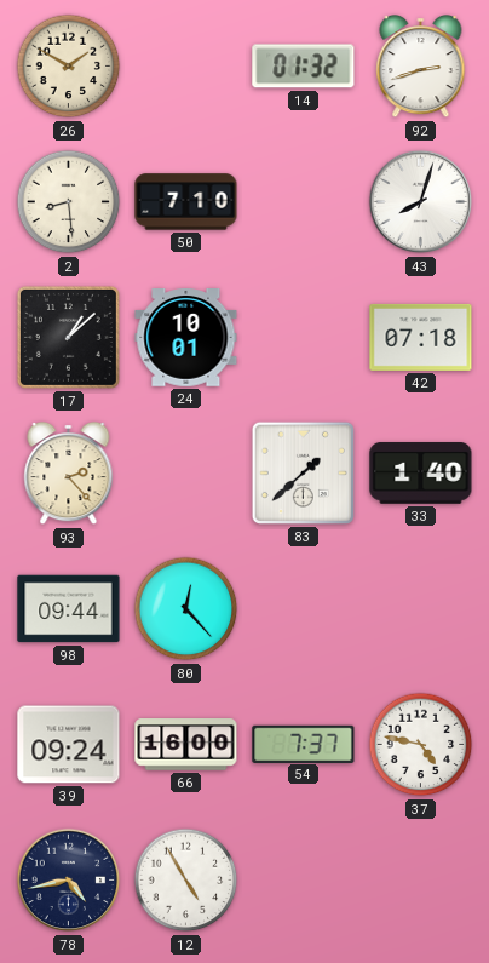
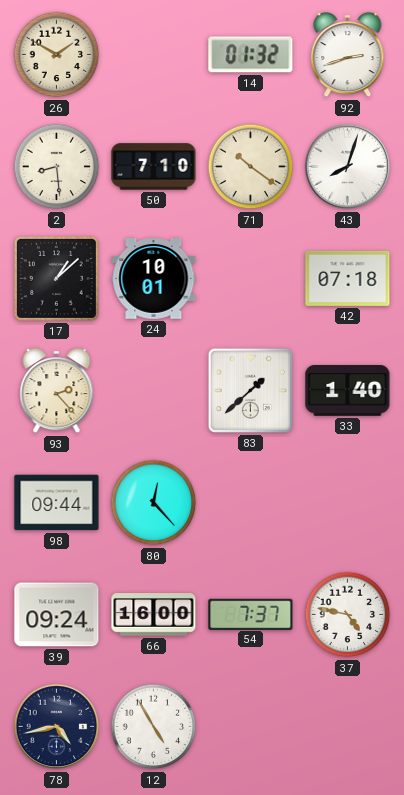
71: none -> 10:21
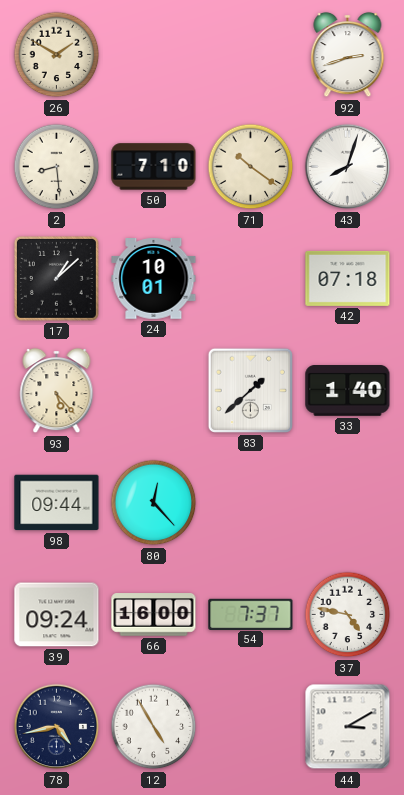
14: 01:32 -> none
93: 2:23 -> 5:23
44: none -> 3:10
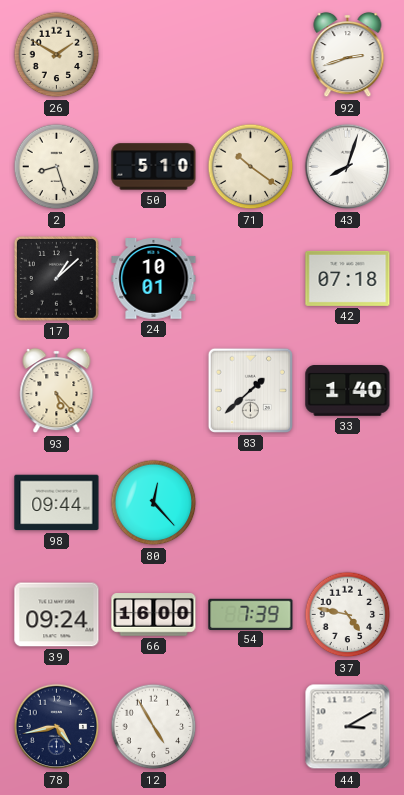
2: 8:29 -> 8:27
50: 7:10 -> 5:10
54: 7:37 -> 7:39
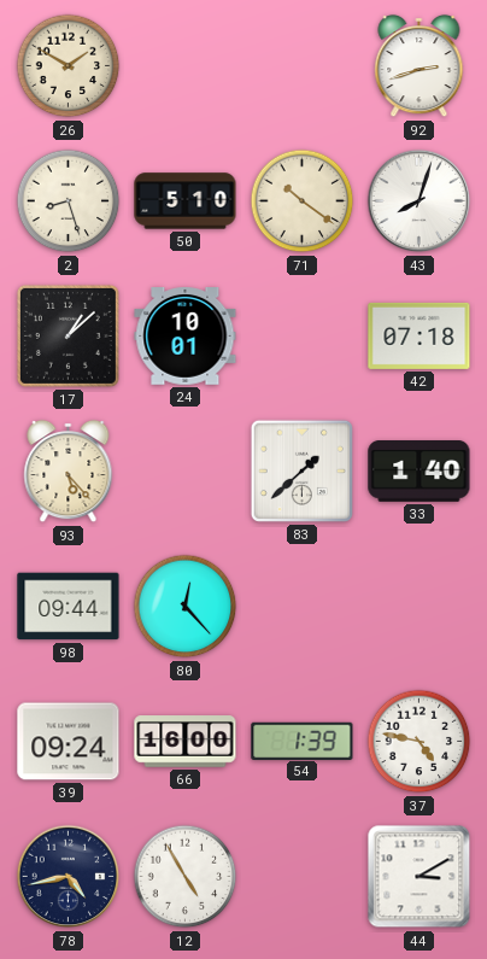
54: 7:39 -> 1:39
